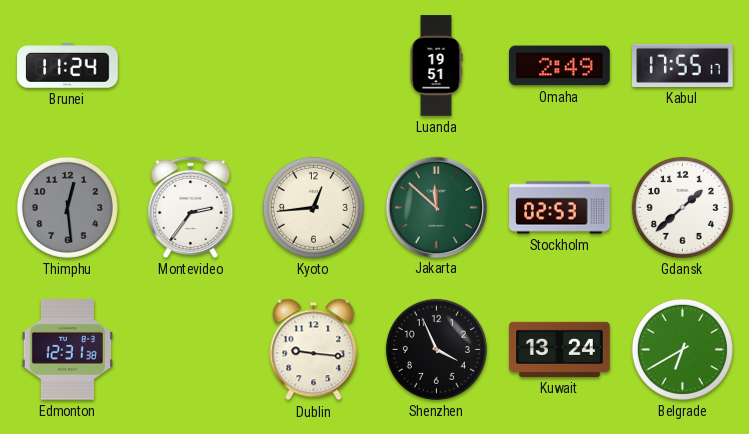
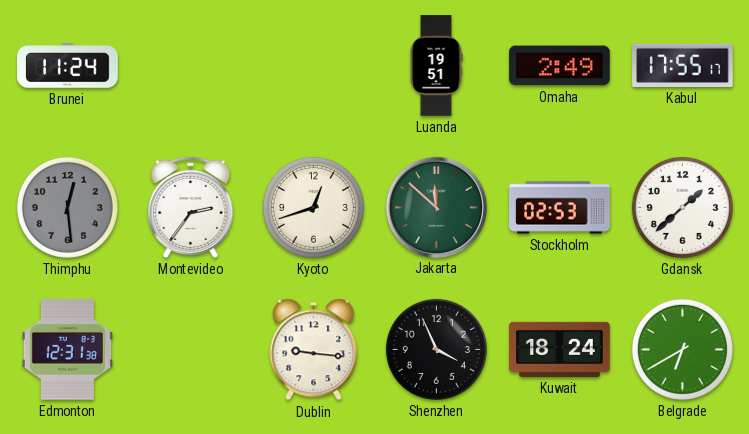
Kyoto: 12:44 -> 12:42
Kuwait: 13:24 -> 18:24
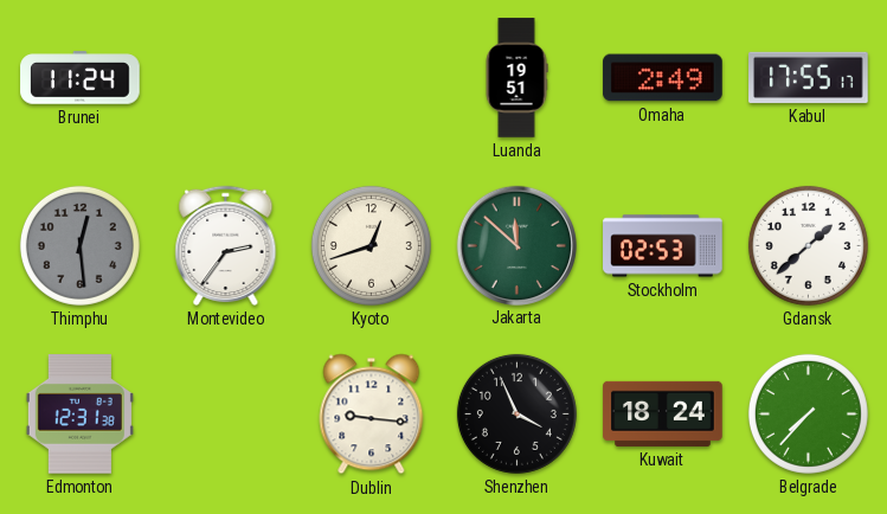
Belgrade: 6:40 -> 7:37
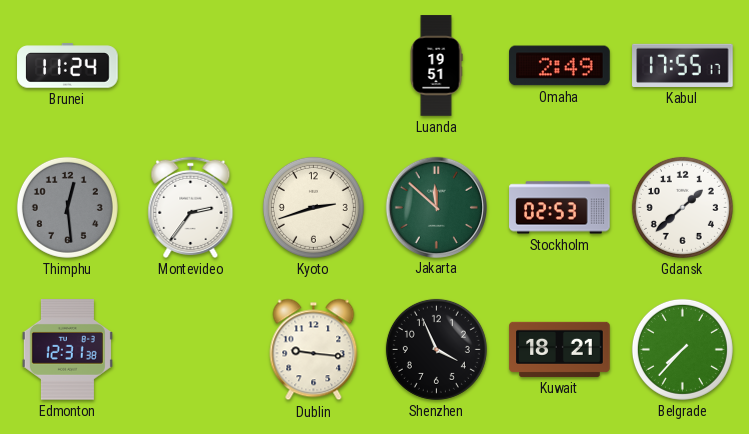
Kyoto: 12:42 -> 2:42
Kuwait: 18:24 -> 18:21
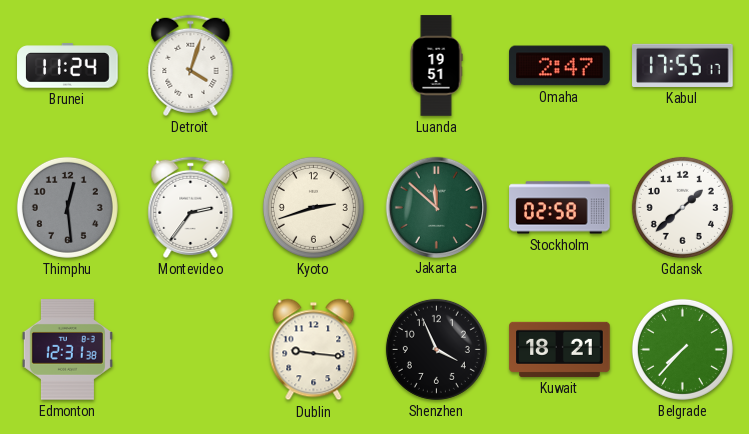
Detroit: none -> 4:03
Omaha: 2:49 -> 2:47
Stockholm: 02:53 -> 02:58
